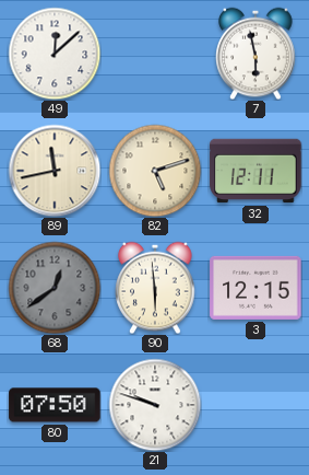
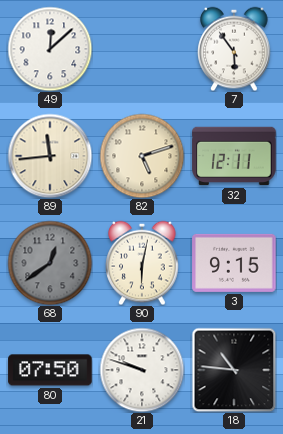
7: 5:58 -> 5:54
89: 11:43 -> 11:44
90: 5:59 -> 6:02
3: 12:15 -> 9:15
18: none -> 10:46
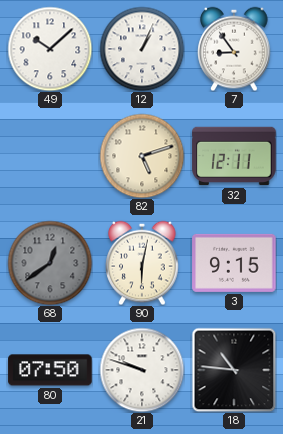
49: 12:08 -> 10:08
12: none -> 1:04
7: 5:54 -> 8:54
89: 11:44 -> none
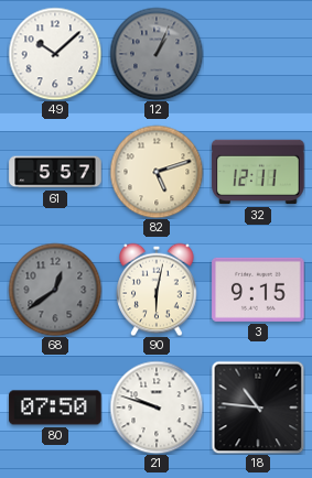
12 dial: white -> grey
7: 8:54 -> none
61: none -> 5:57
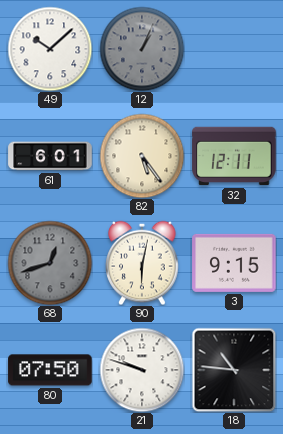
61: 5:57 -> 6:01
82: 5:12 -> 5:24
68: 12:39 -> 12:42
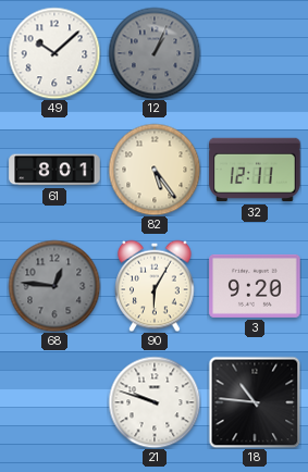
61: 6:01 -> 8:01
68: 12:42 -> 12:46
90: 6:02 -> 6:05
3: 9:15 -> 9:20
80: 07:50 -> none
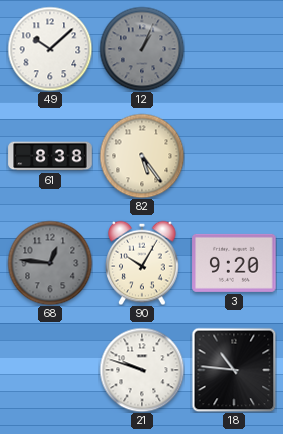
61: 8:01 -> 8:38
32: 12:11 -> none
90: 6:05 -> 10:05
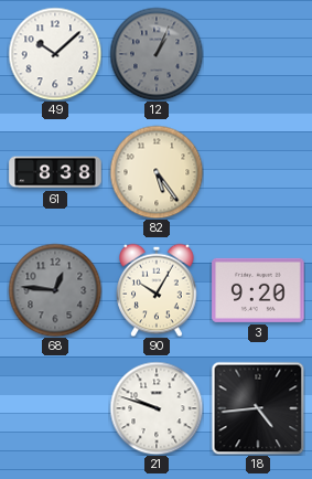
18: 10:46 -> 4:44
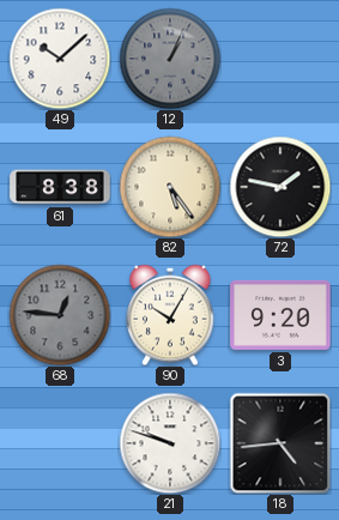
72: none -> 1:47
